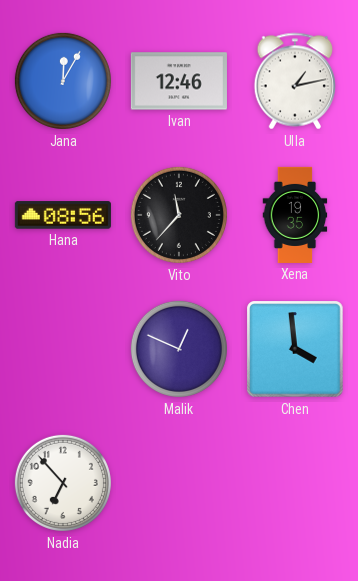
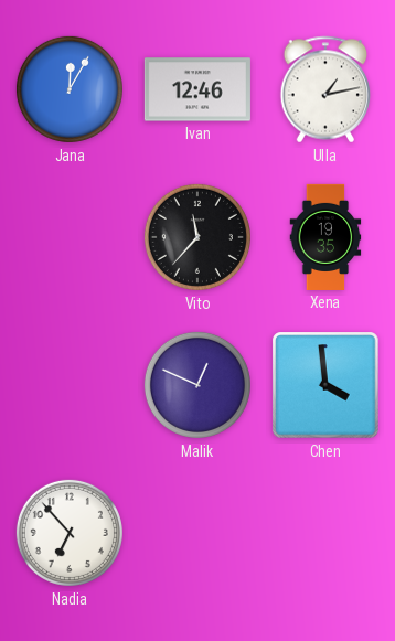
Hana: 08:56 -> none
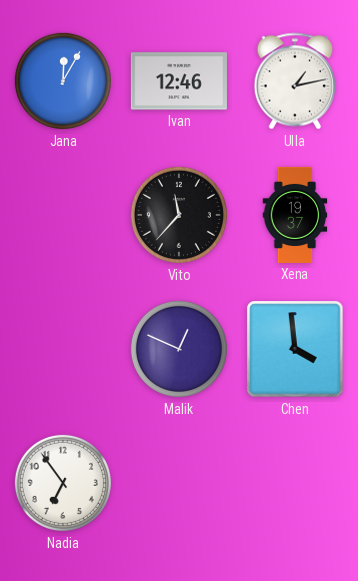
Xena: 19:35 -> 19:37
Nadia: 6:53 -> 6:54
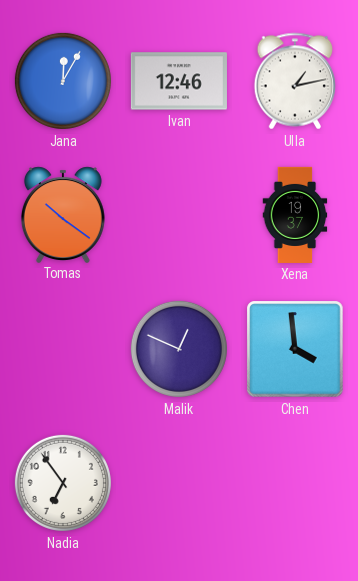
Tomas: none -> 10:21
Vito: 11:37 -> none
